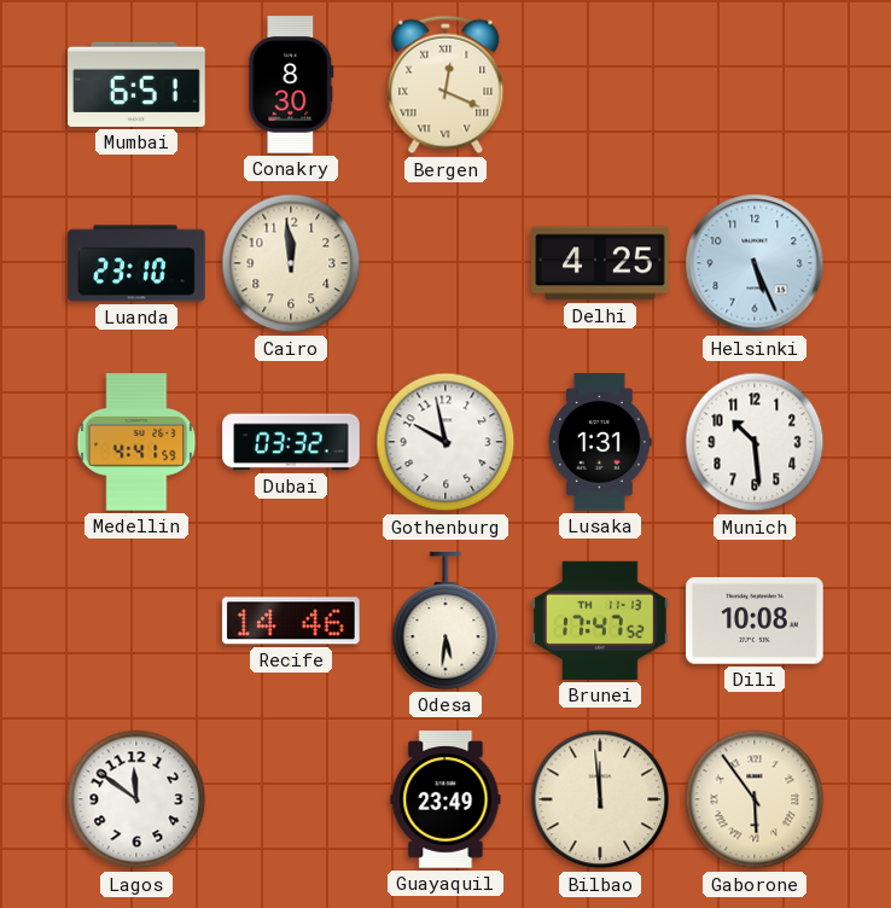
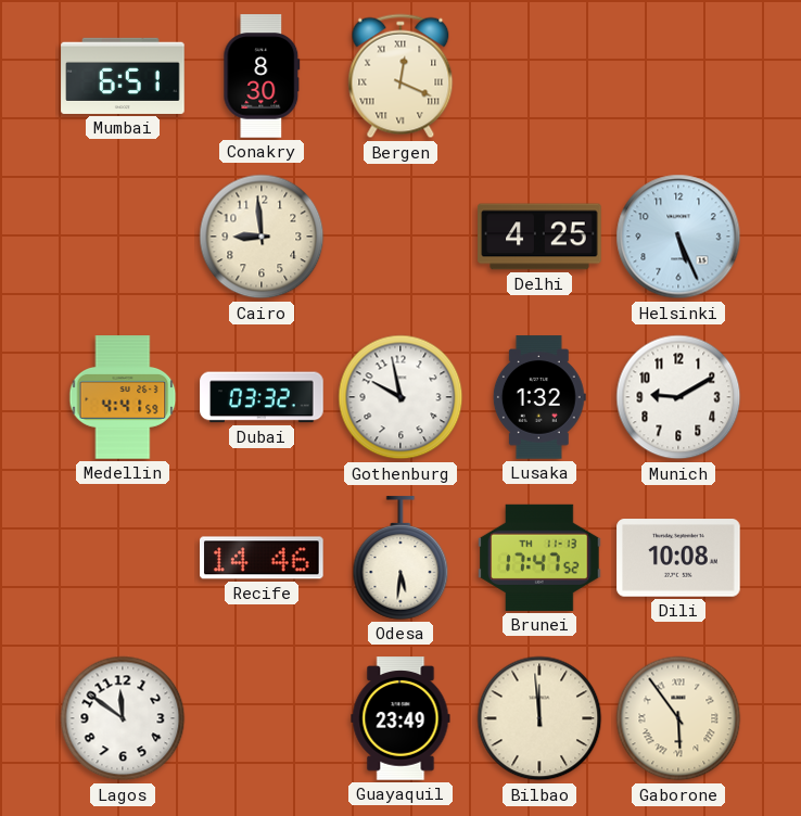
Luanda: 23:10 -> none
Cairo: 11:59 -> 8:59
Lusaka: 1:31 -> 1:32
Munich: 10:29 -> 9:10
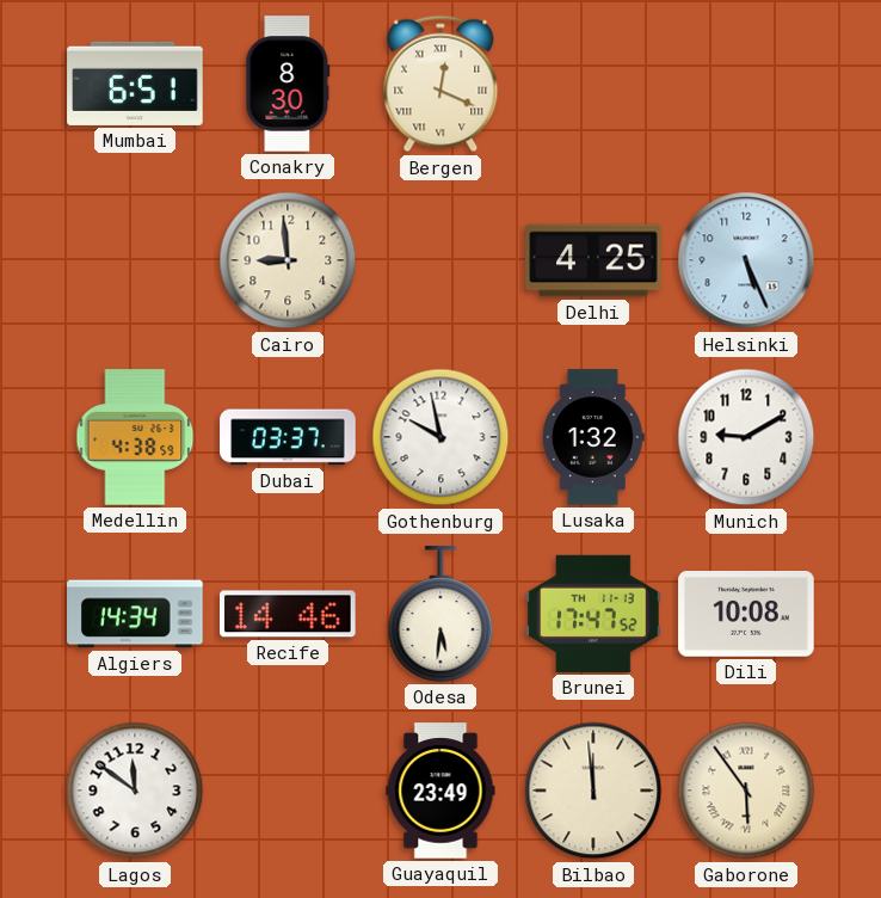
Medellin: 4:41 -> 4:38
Dubai: 03:32 -> 03:37
Algiers: none -> 14:34
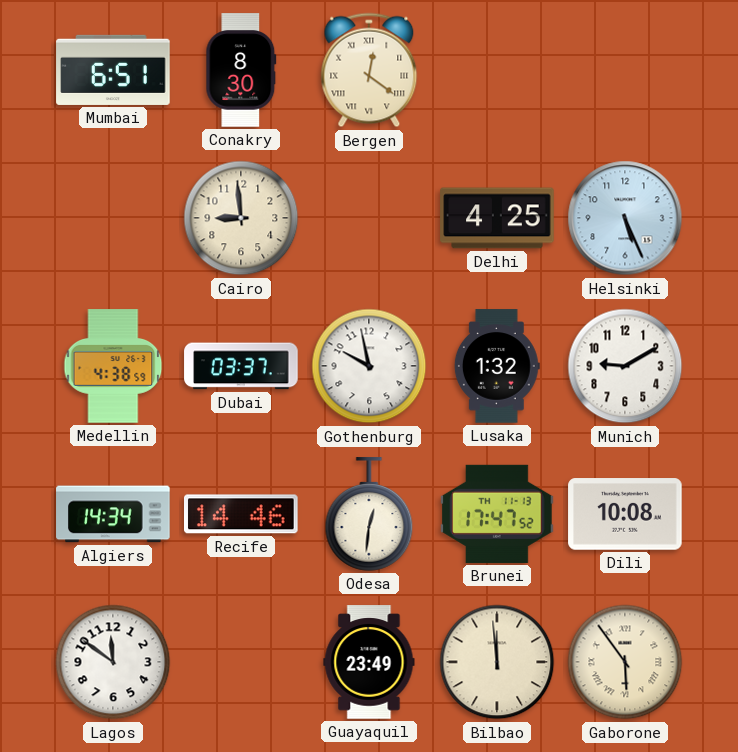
Bergen: 12:19 -> 12:21
Odesa: 5:31 -> 12:31
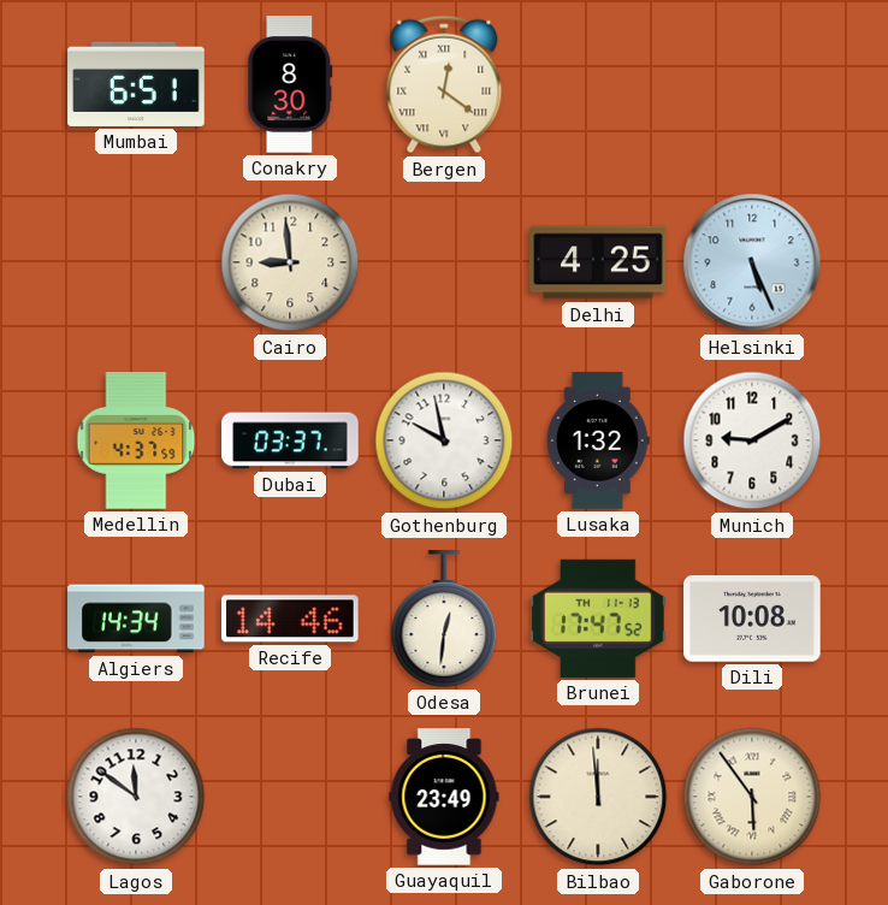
Medellin: 4:38 -> 4:37
